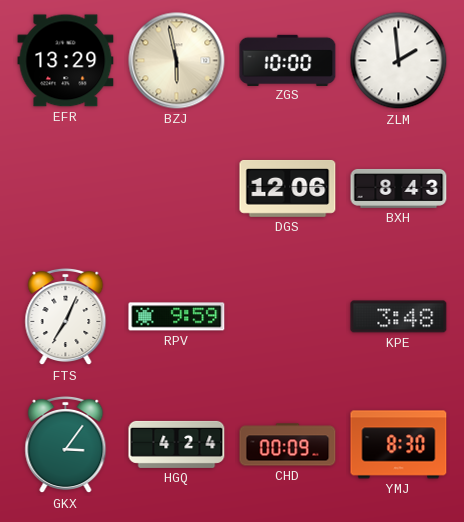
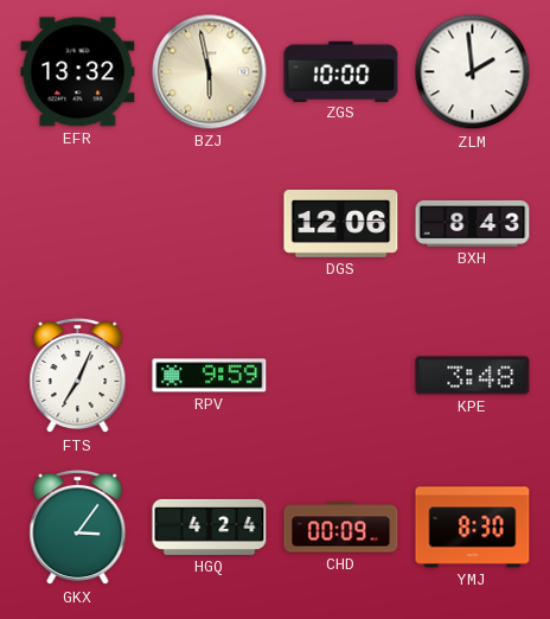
EFR: 13:29 -> 13:32
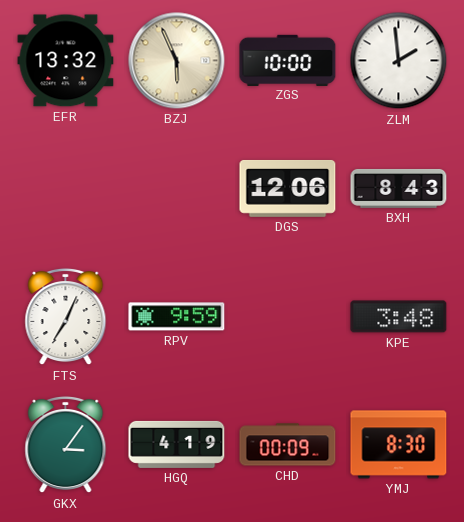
BZJ: 5:58 -> 5:56
HGQ: 4:24 -> 4:19
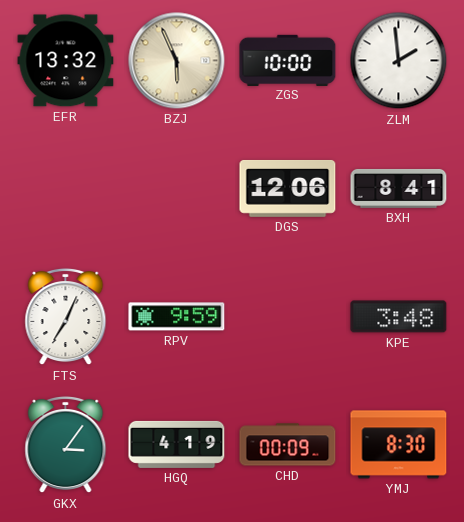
BXH: 8:43 -> 8:41
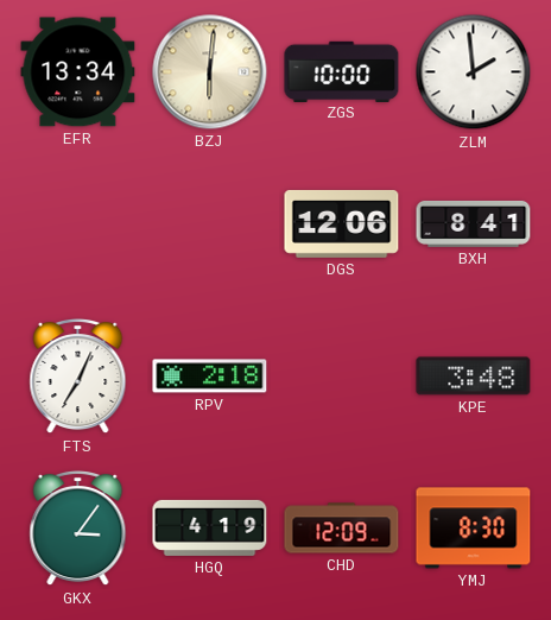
EFR: 13:32 -> 13:34
BZJ: 5:56 -> 6:01
RPV: 9:59 -> 2:18
CHD: 00:09 -> 12:09
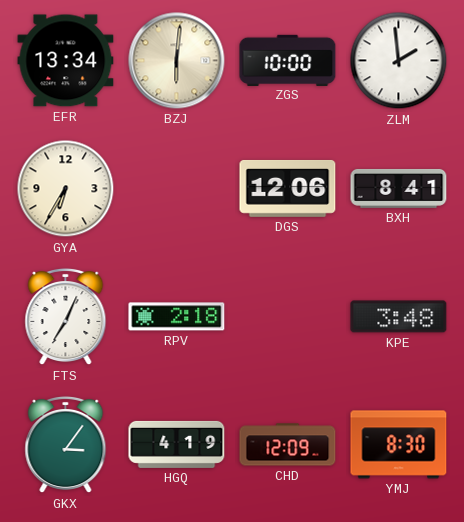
GYA: none -> 6:35
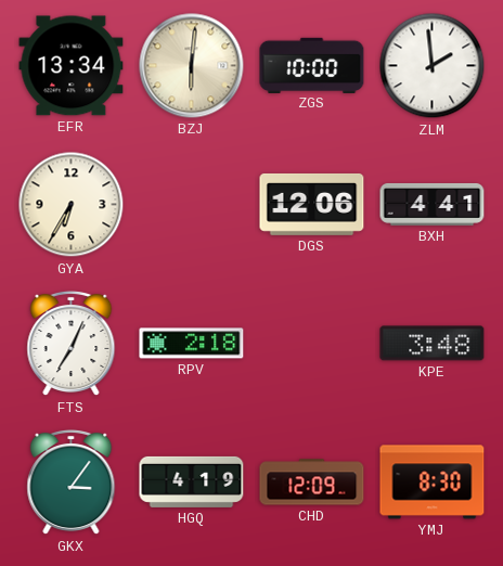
BXH: 8:41 -> 4:41
